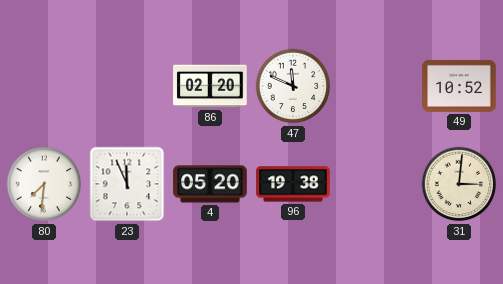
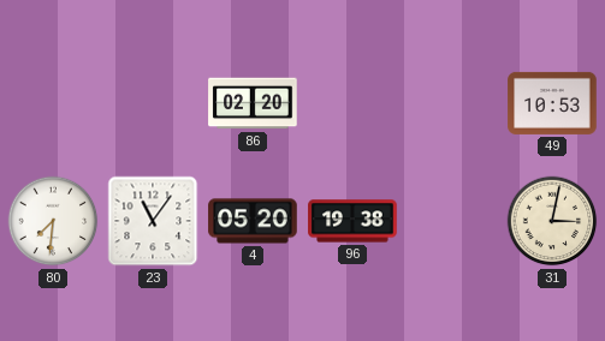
47: 11:49 -> none
49: 10:52 -> 10:53
23: 11:56 -> 11:06
31: 3:01 -> 3:02
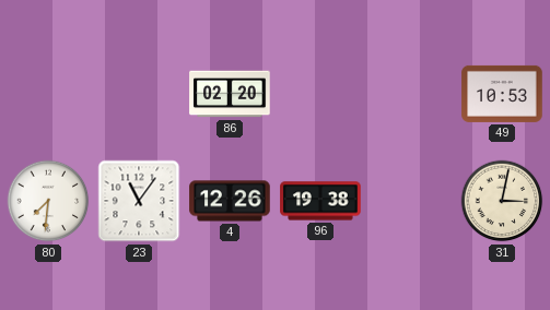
4: 05:20 -> 12:26
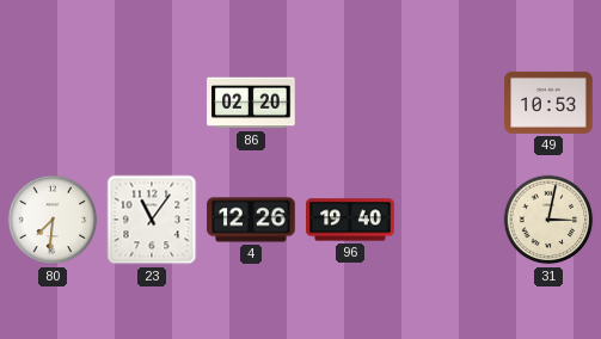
96: 19:38 -> 19:40
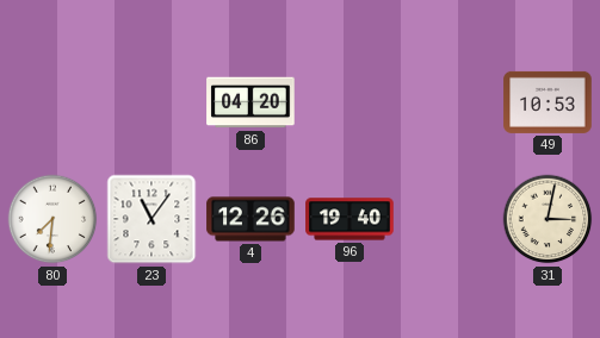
86: 02:20 -> 04:20
